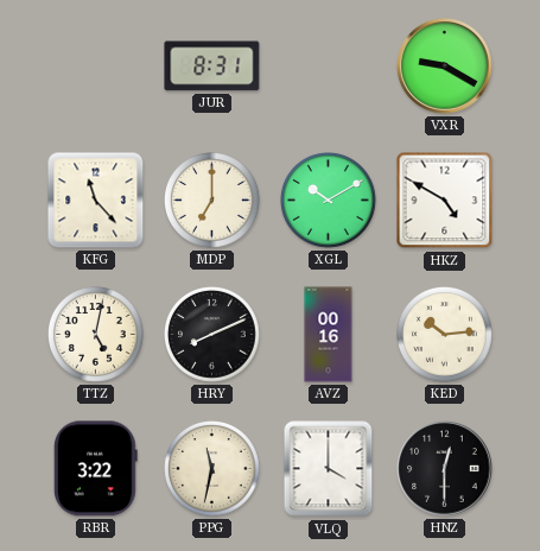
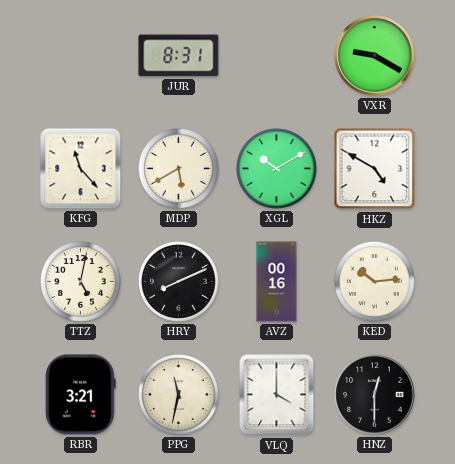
MDP: 7:00 -> 5:40
RBR: 3:22 -> 3:21
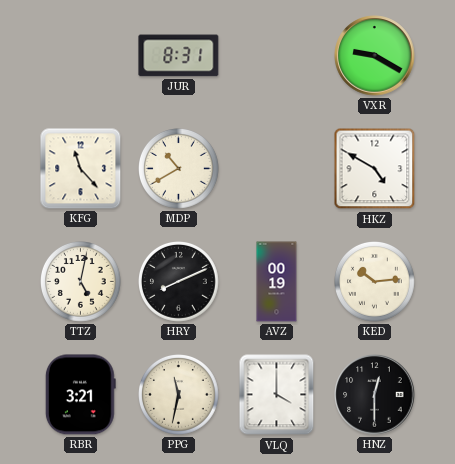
MDP: 5:40 -> 10:40
XGL: 10:10 -> none
AVZ: 00:16 -> 00:19
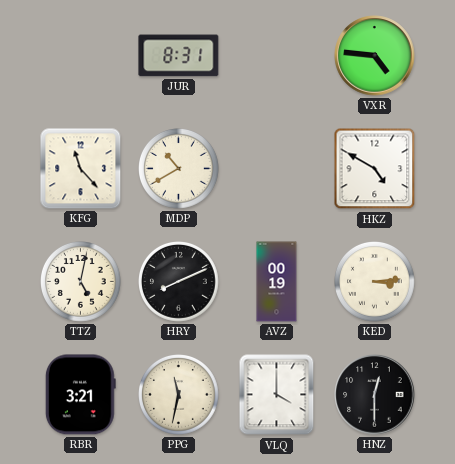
VXR: 9:20 -> 4:46
KED: 10:14 -> 3:14
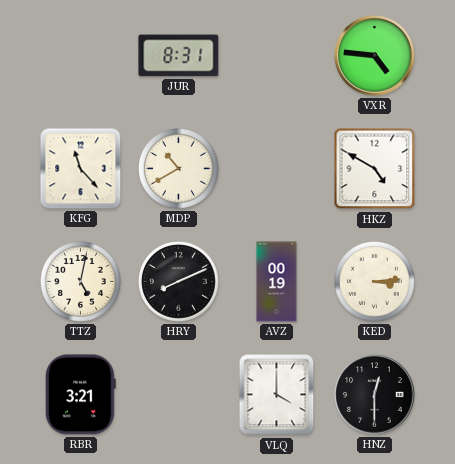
PPG: 11:32 -> none
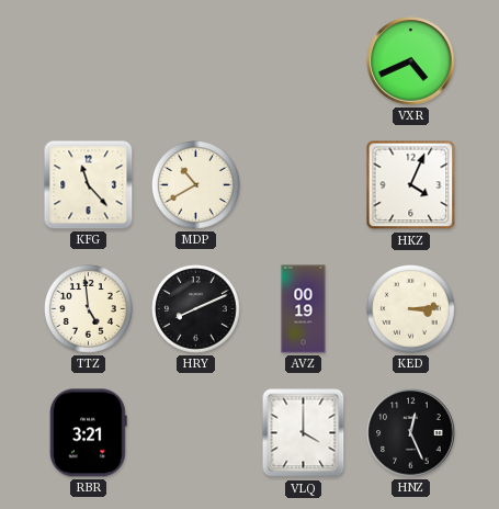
JUR: 8:31 -> none
VXR: 4:46 -> 4:41
HKZ: 4:50 -> 4:04
TTZ: 5:02 -> 4:59
HNZ: 12:30 -> 12:26
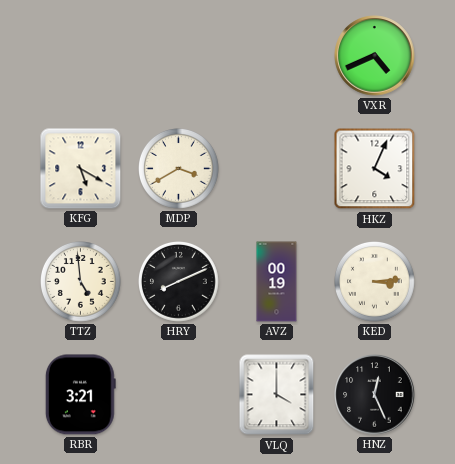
KFG: 11:23 -> 5:20
MDP: 10:40 -> 3:40
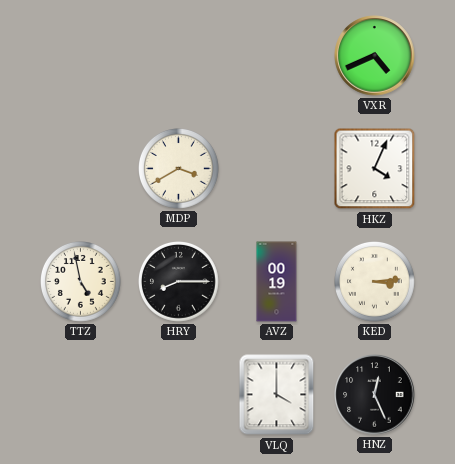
KFG: 5:20 -> none
TTZ: 4:59 -> 4:58
HRY: 8:11 -> 8:15
RBR: 3:21 -> none
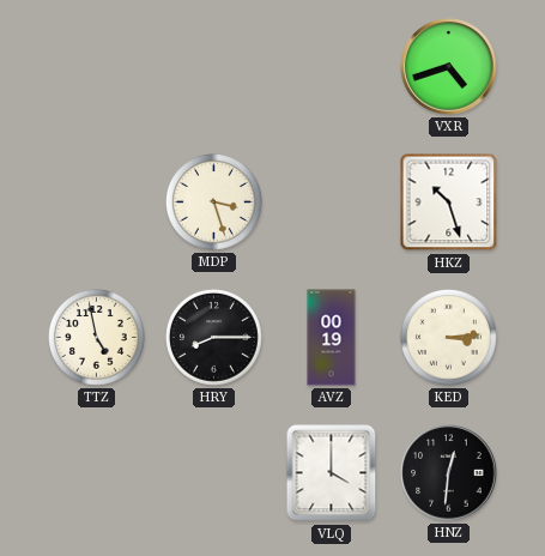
VXR: 4:41 -> 4:42
MDP: 3:40 -> 3:27
HKZ: 4:04 -> 10:27
HNZ: 12:26 -> 12:31
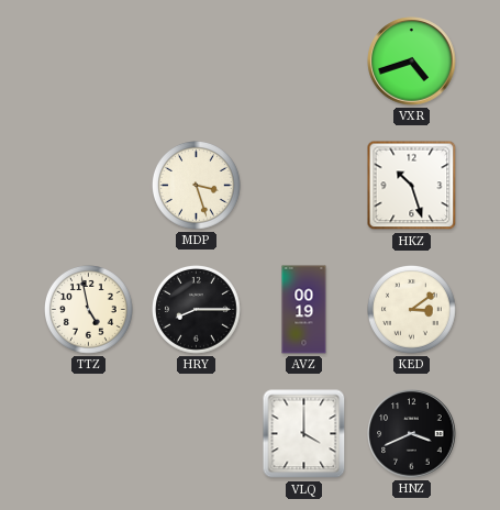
KED: 3:14 -> 3:09
HNZ: 12:31 -> 3:41
